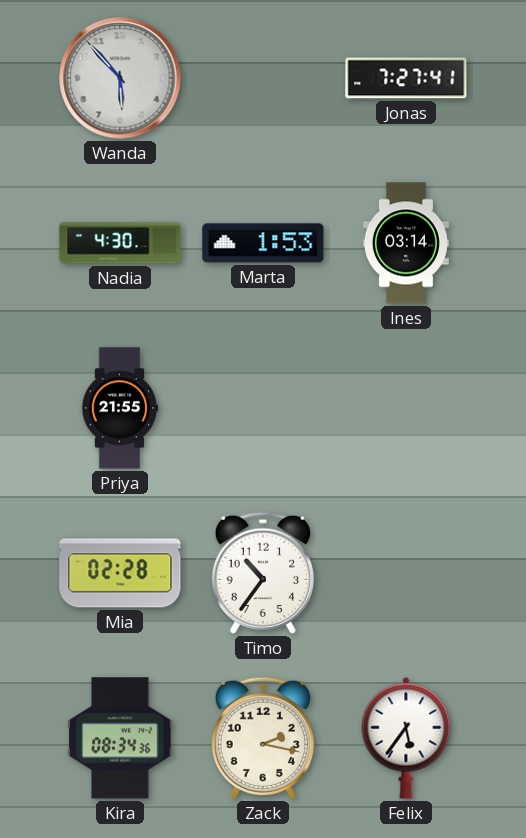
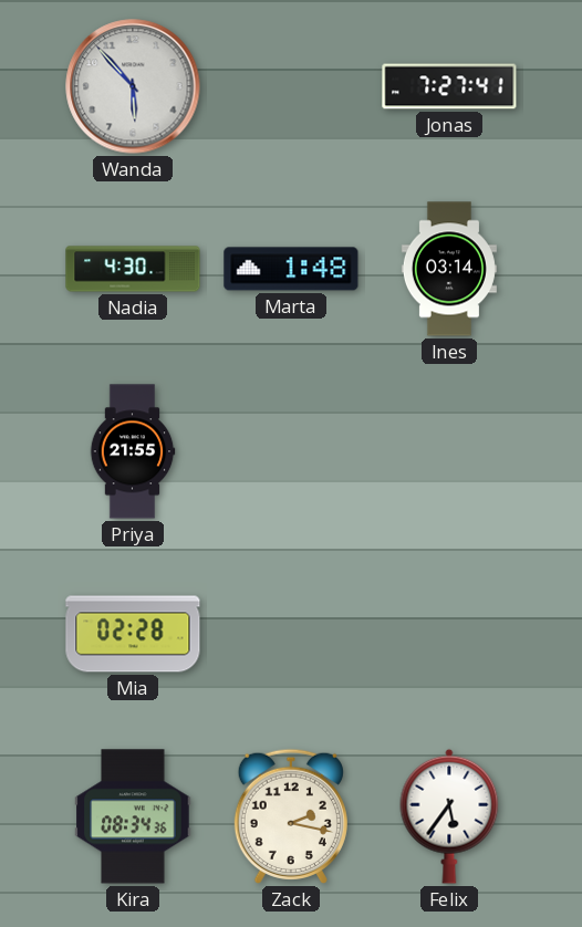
Marta: 1:53 -> 1:48
Timo: 10:36 -> none
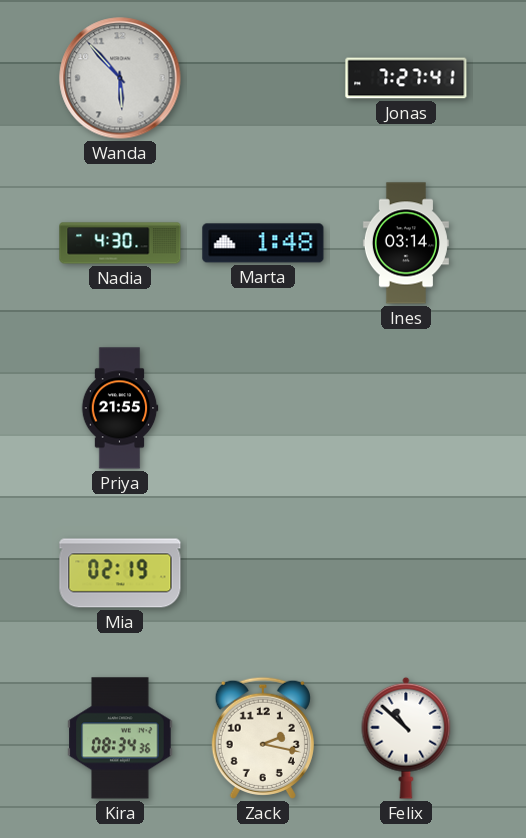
Mia: 02:28 -> 02:19
Felix: 5:36 -> 10:52
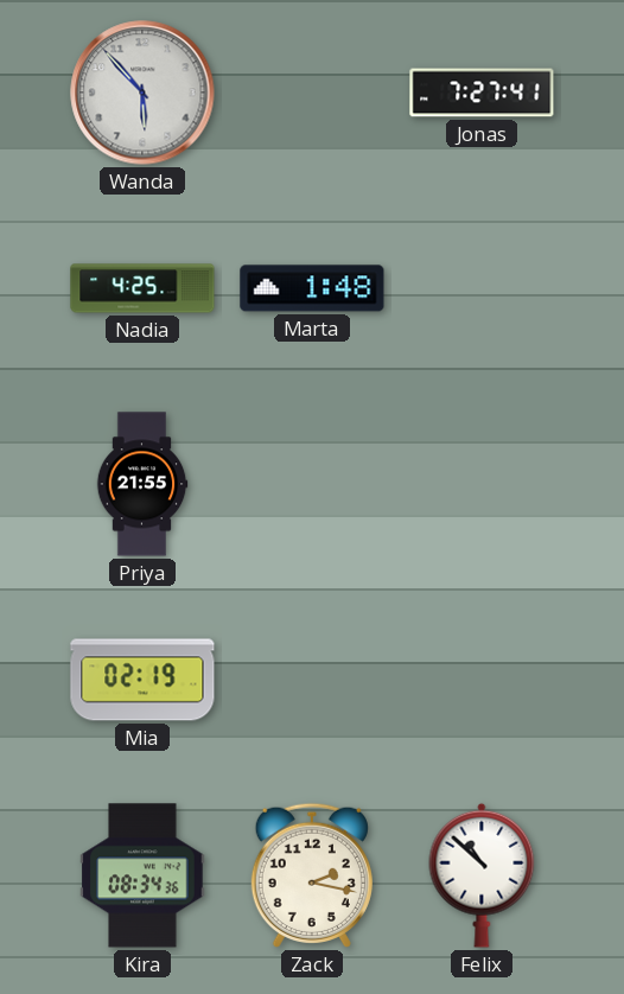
Nadia: 4:30 -> 4:25
Ines: 03:14 -> none
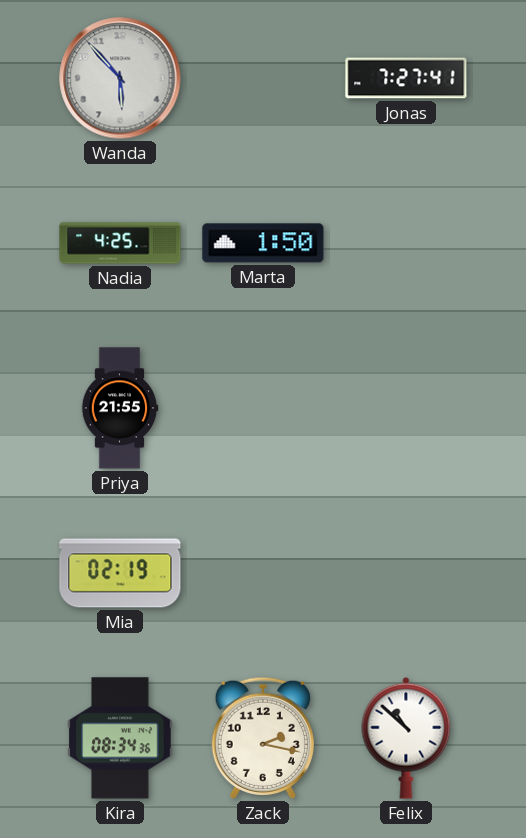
Marta: 1:48 -> 1:50
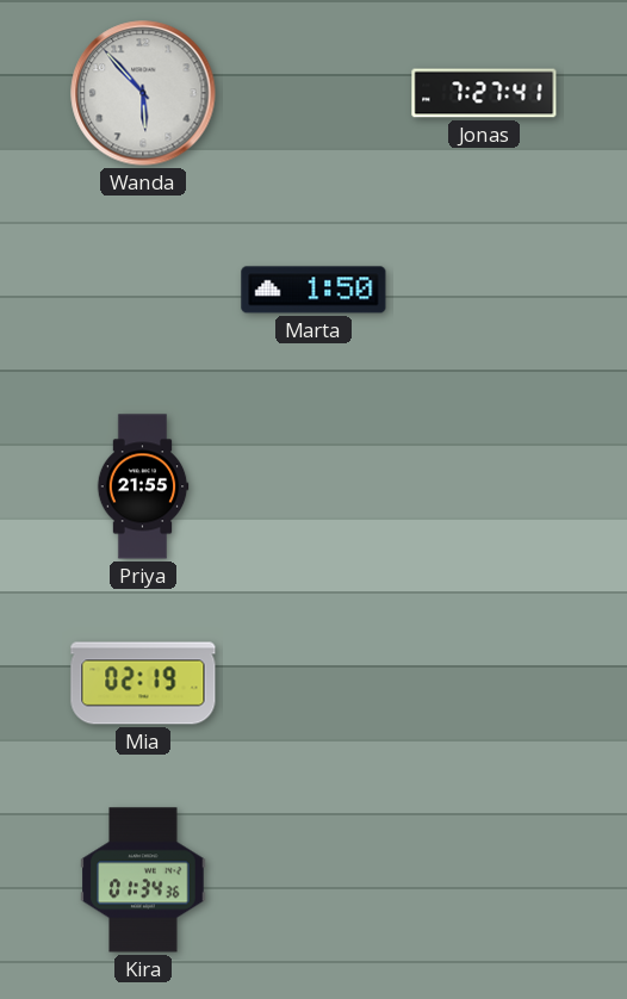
Nadia: 4:25 -> none
Kira: 08:34 -> 01:34
Zack: 2:17 -> none
Felix: 10:52 -> none
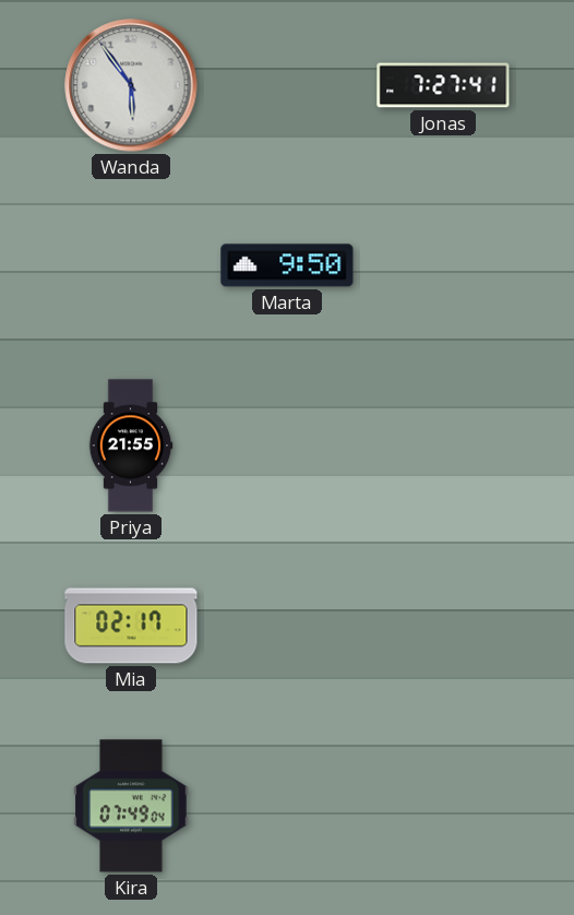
Wanda: 5:53 -> 5:54
Marta: 1:50 -> 9:50
Mia: 02:19 -> 02:17
Kira: 01:34 -> 07:49
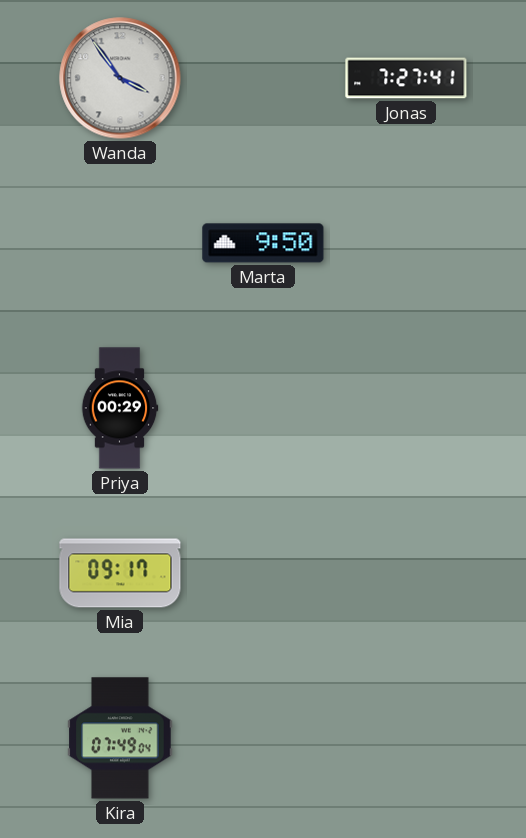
Wanda: 5:54 -> 3:54
Priya: 21:55 -> 00:29
Mia: 02:17 -> 09:17
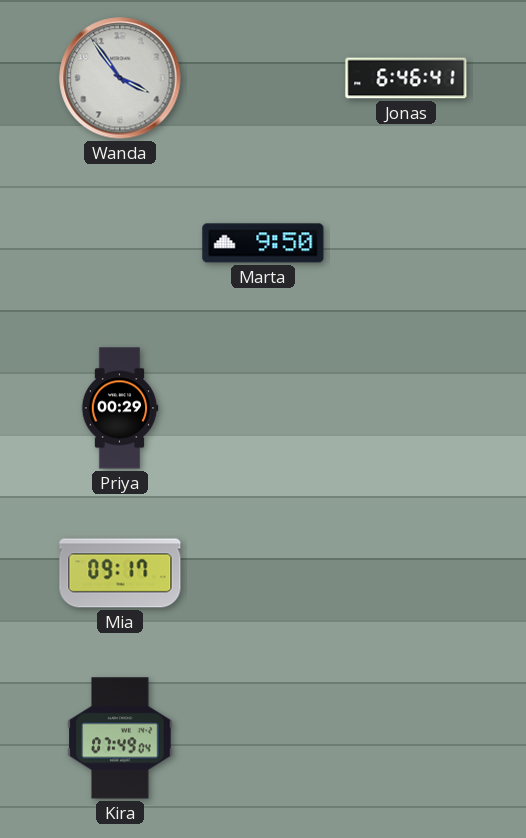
Jonas: 7:27 -> 6:46
